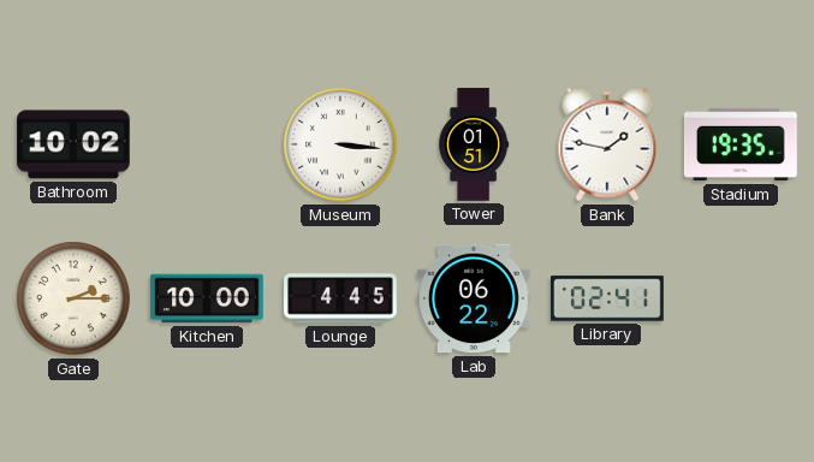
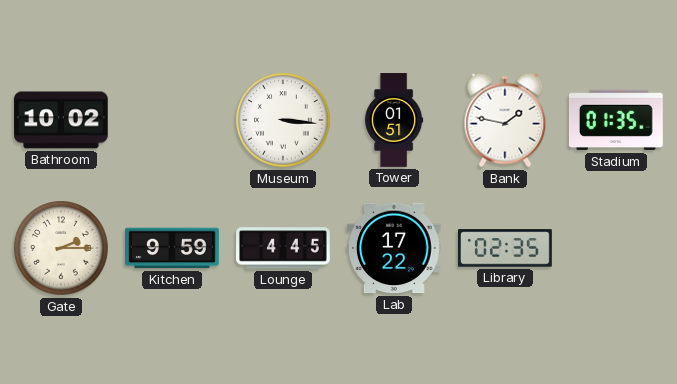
Stadium: 19:35 -> 01:35
Kitchen: 10:00 -> 9:59
Lab: 06:22 -> 17:22
Library: 02:41 -> 02:35
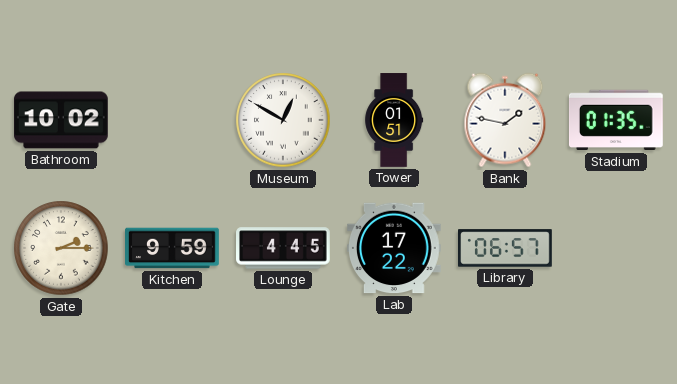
Museum: 3:16 -> 12:50
Library: 02:35 -> 06:57
